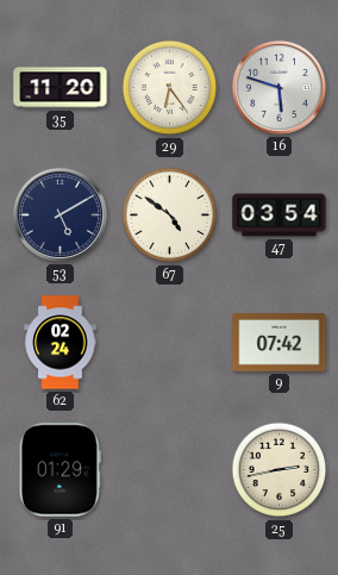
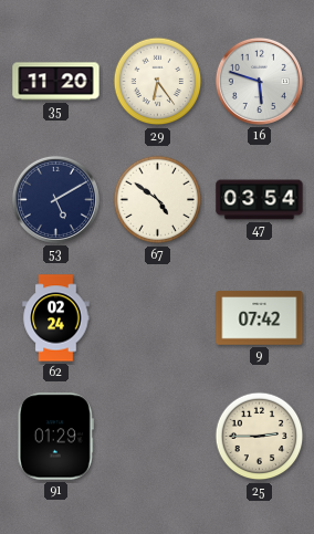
25: 2:43 -> 2:45
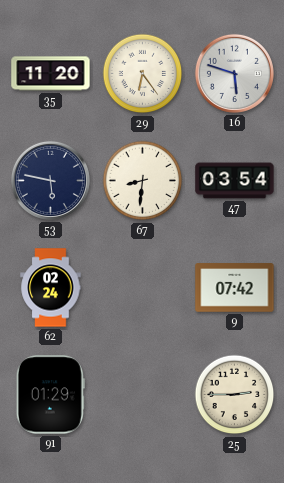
53: 5:10 -> 5:47
67: 4:51 -> 8:31
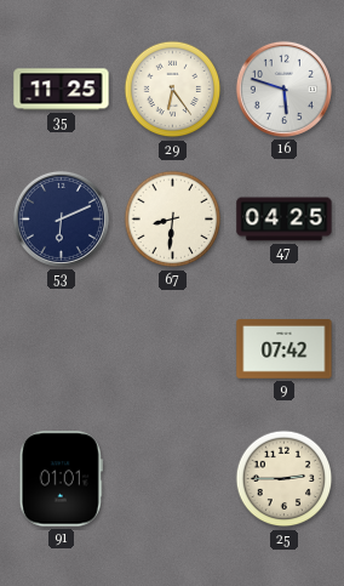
35: 11:20 -> 11:25
53: 5:47 -> 6:11
47: 03:54 -> 04:25
62: 02:24 -> none
91: 01:29 -> 01:01
